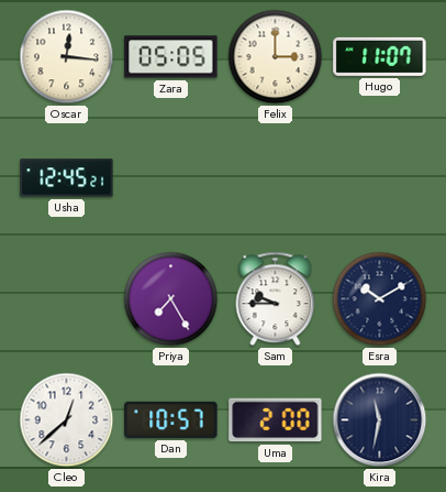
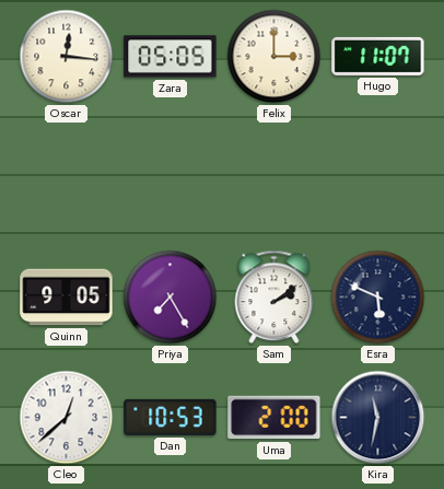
Usha: 12:45 -> none
Quinn: none -> 9:05
Sam: 9:45 -> 2:09
Esra: 10:10 -> 5:49
Dan: 10:57 -> 10:53
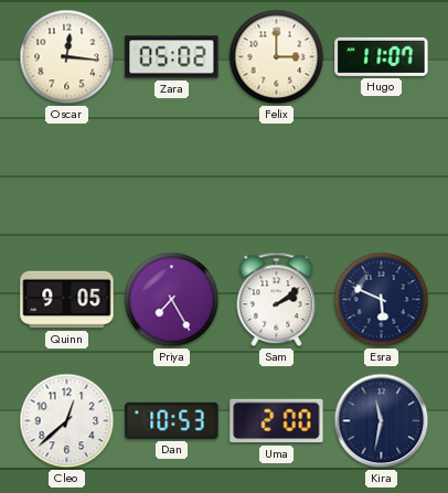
Zara: 05:05 -> 05:02
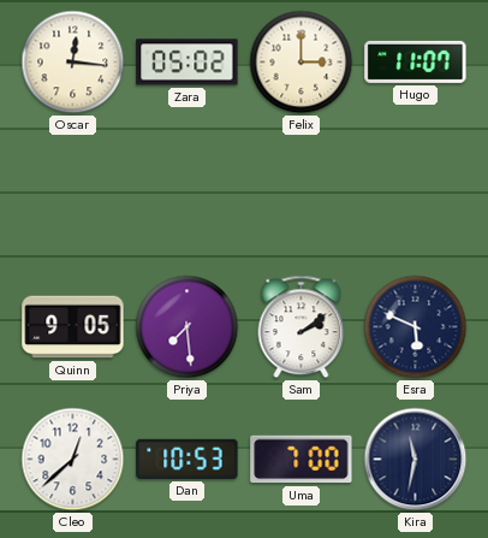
Priya: 7:25 -> 7:29
Uma: 2:00 -> 7:00
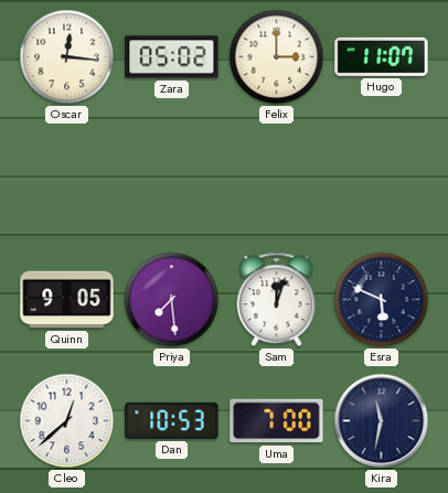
Sam: 2:09 -> 12:03
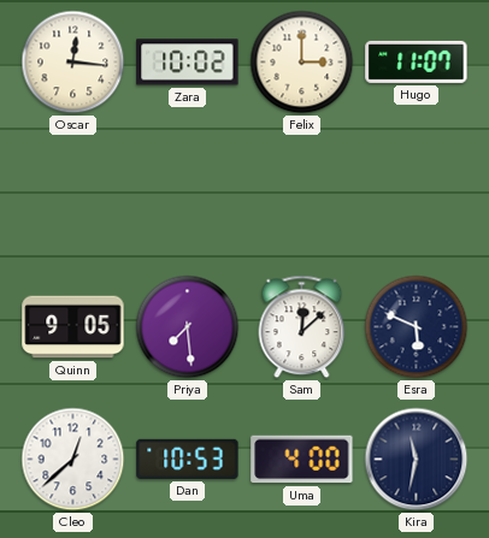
Zara: 05:02 -> 10:02
Sam: 12:03 -> 12:08
Uma: 7:00 -> 4:00
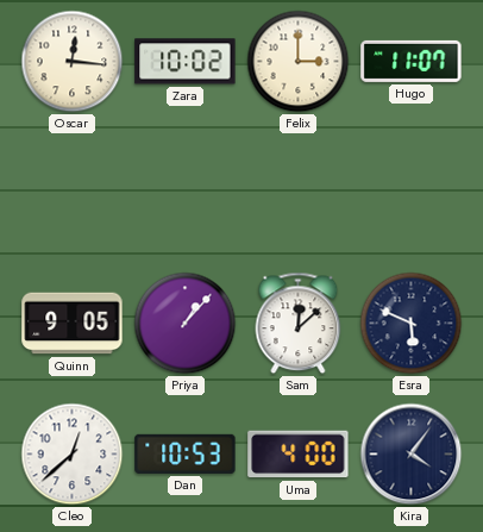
Priya: 7:29 -> 1:07
Kira: 11:32 -> 4:06
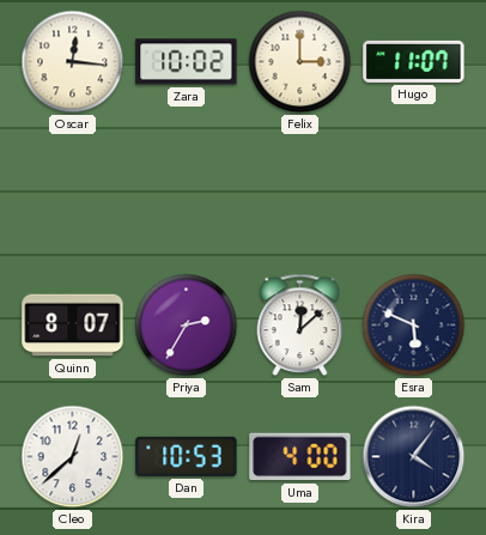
Quinn: 9:05 -> 8:07
Priya: 1:07 -> 2:35
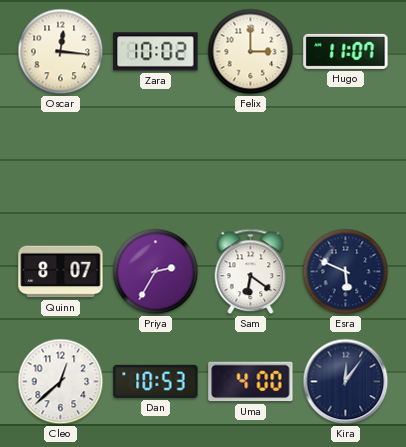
Sam: 12:08 -> 6:21
Kira: 4:06 -> 12:06
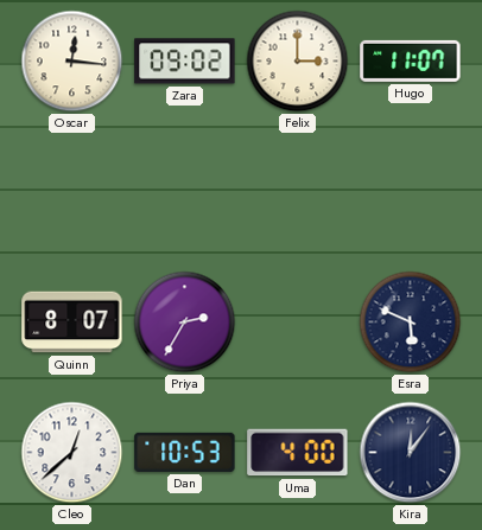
Zara: 10:02 -> 09:02
Sam: 6:21 -> none
